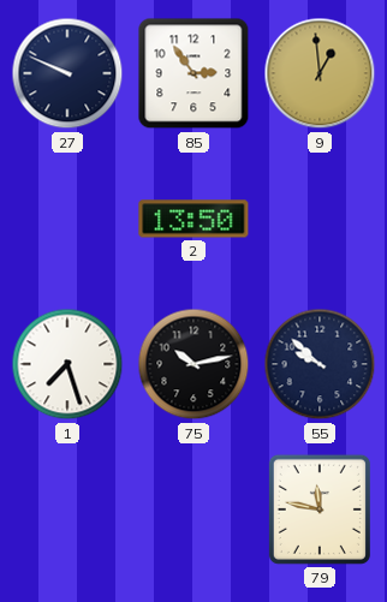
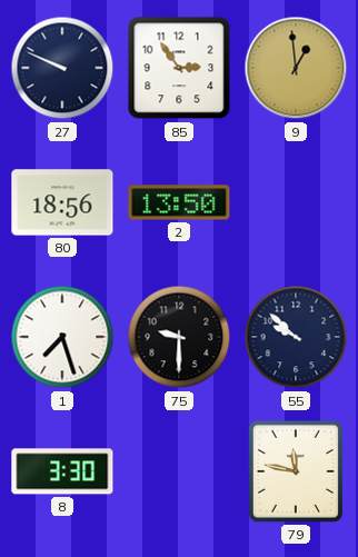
80: none -> 18:56
75: 10:13 -> 9:30
8: none -> 3:30
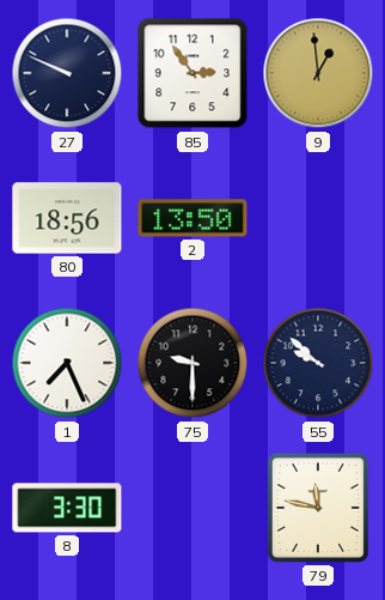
1: 7:27 -> 7:26
